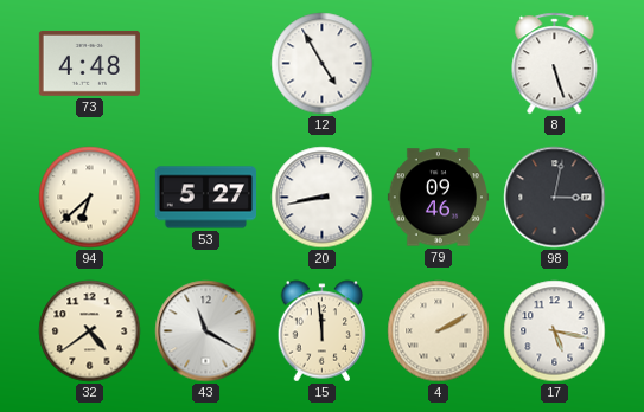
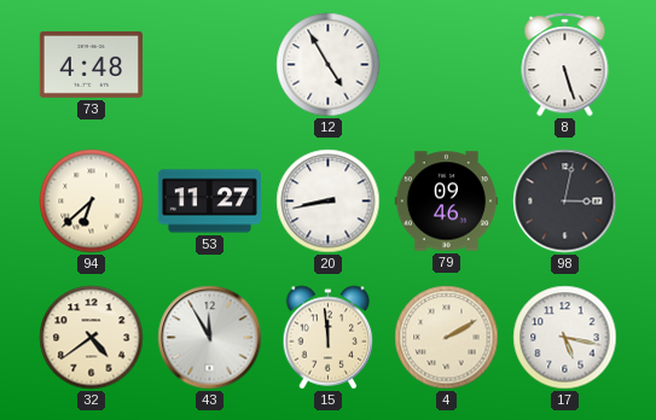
53: 5:27 -> 11:27
43: 11:20 -> 11:55
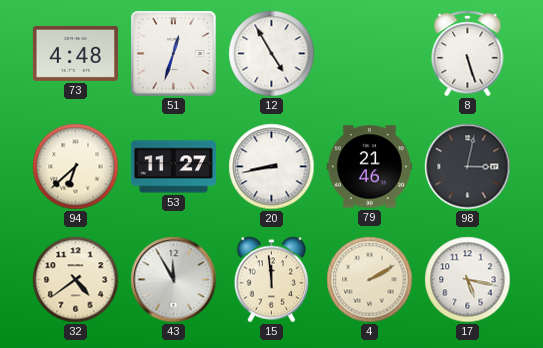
51: none -> 12:33
79: 09:46 -> 21:46
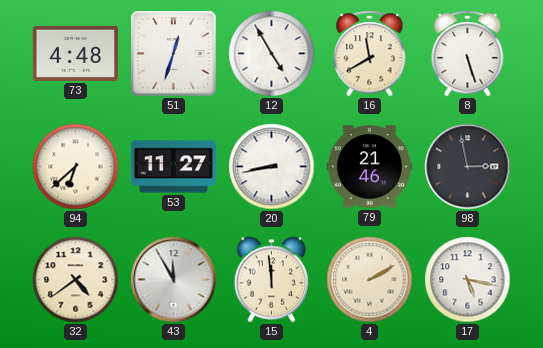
16: none -> 11:40
98: 3:02 -> 2:58
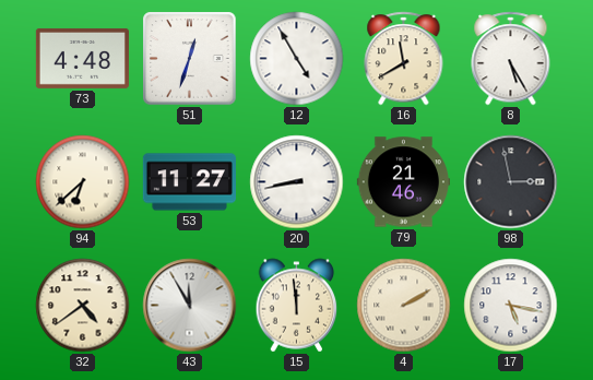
8: 5:27 -> 5:25
